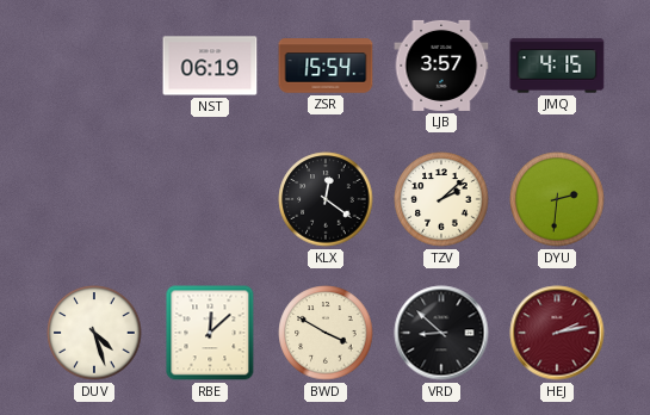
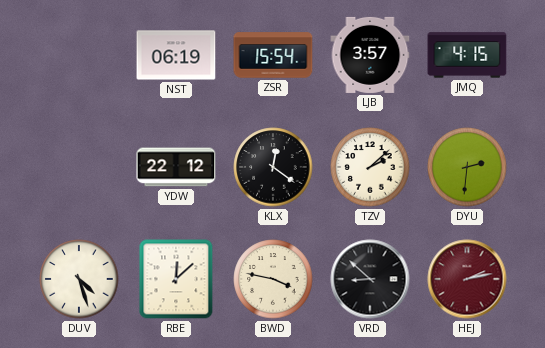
YDW: none -> 22:12
BWD: 3:50 -> 3:47
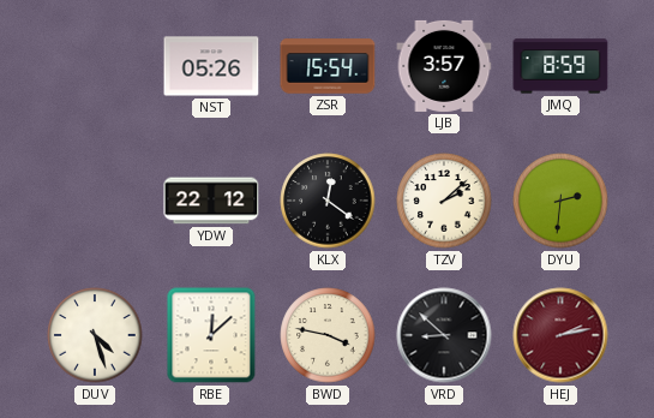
NST: 06:19 -> 05:26
JMQ: 4:15 -> 8:59
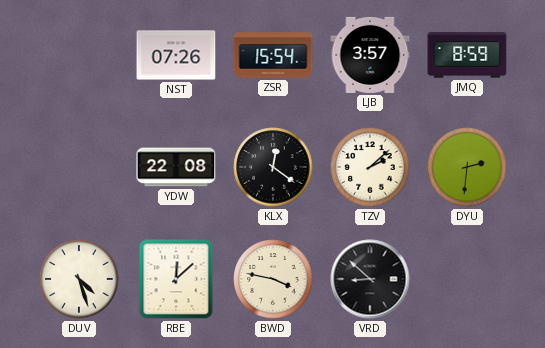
NST: 05:26 -> 07:26
YDW: 22:12 -> 22:08
HEJ: 2:13 -> none
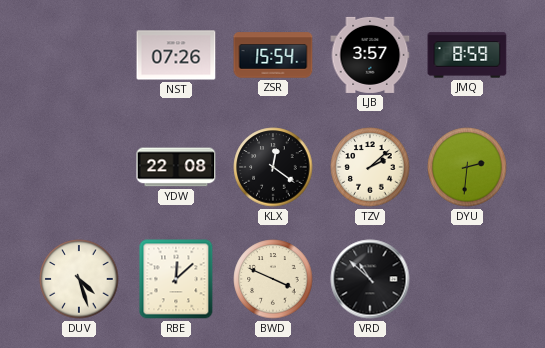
BWD: 3:47 -> 3:49
VRD: 8:52 -> 10:52
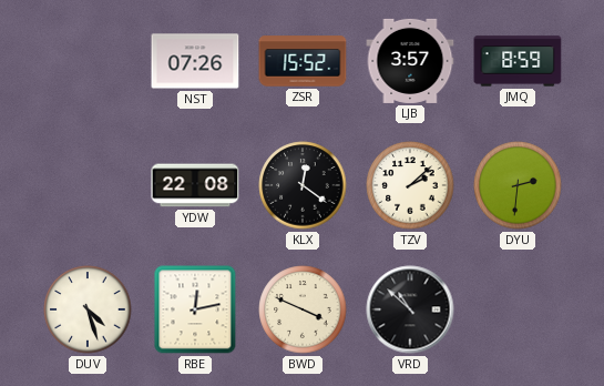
ZSR: 15:54 -> 15:52
RBE: 12:08 -> 12:13
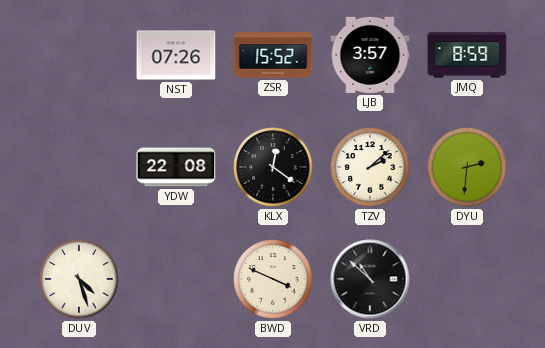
RBE: 12:13 -> none
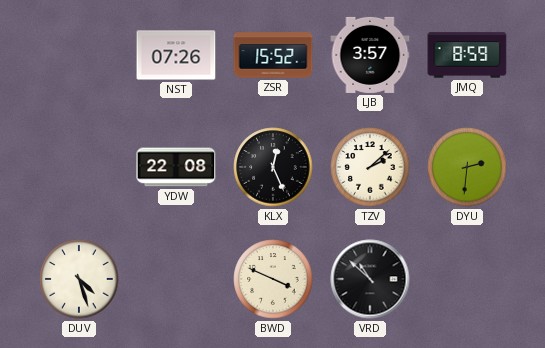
KLX: 12:21 -> 12:26
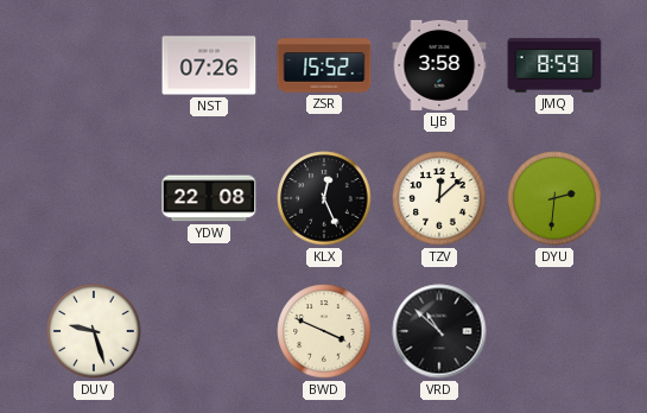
LJB: 3:57 -> 3:58
TZV: 2:08 -> 12:08
DUV: 4:27 -> 9:27
